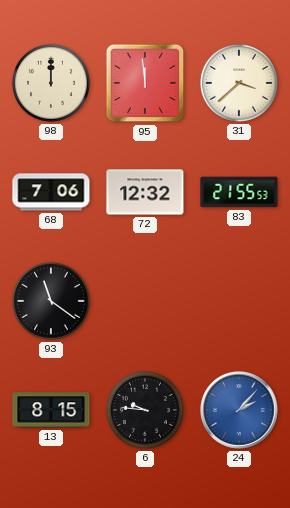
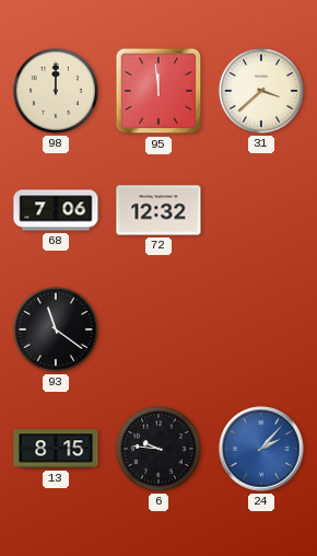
83: 21:55 -> none
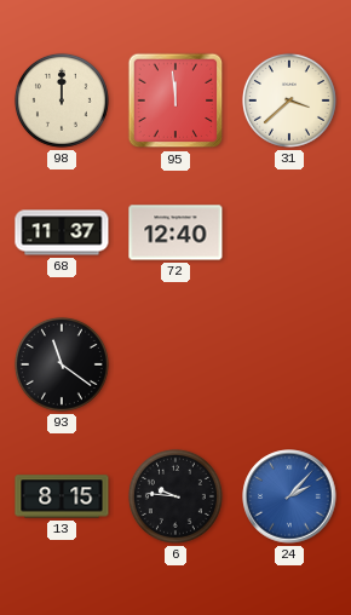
68: 7:06 -> 11:37
72: 12:32 -> 12:40
